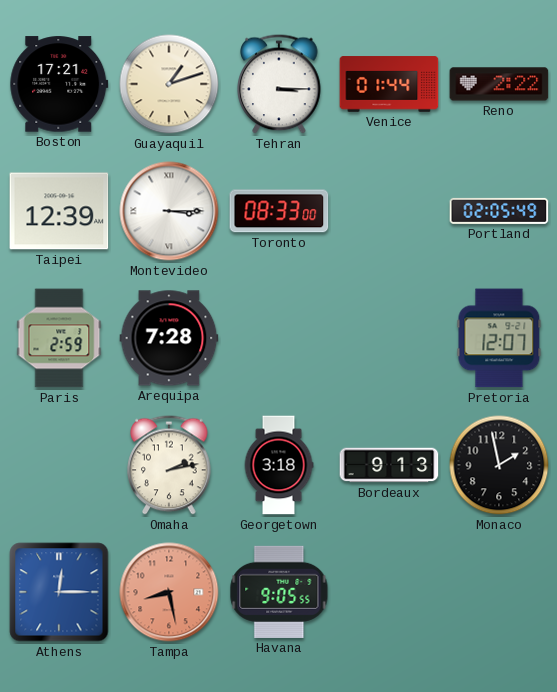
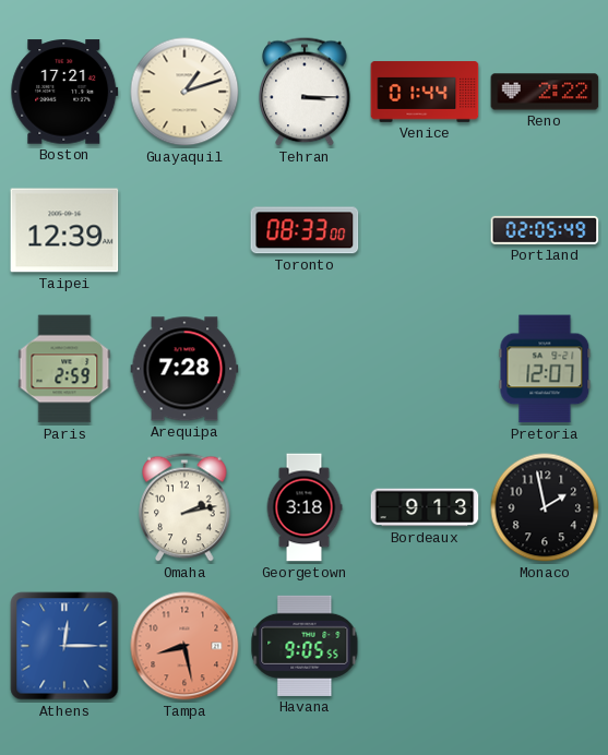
Montevideo: 3:15 -> none
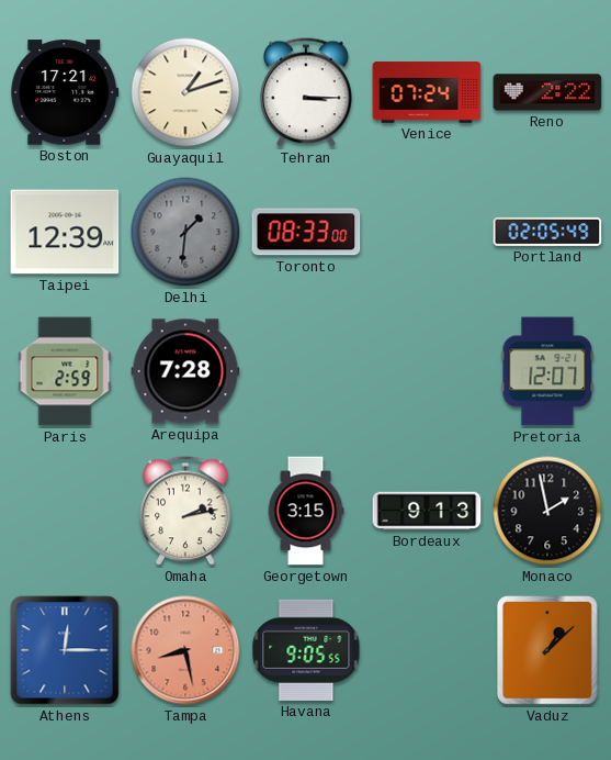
Venice: 01:44 -> 07:24
Delhi: none -> 1:31
Georgetown: 3:18 -> 3:15
Vaduz: none -> 1:08
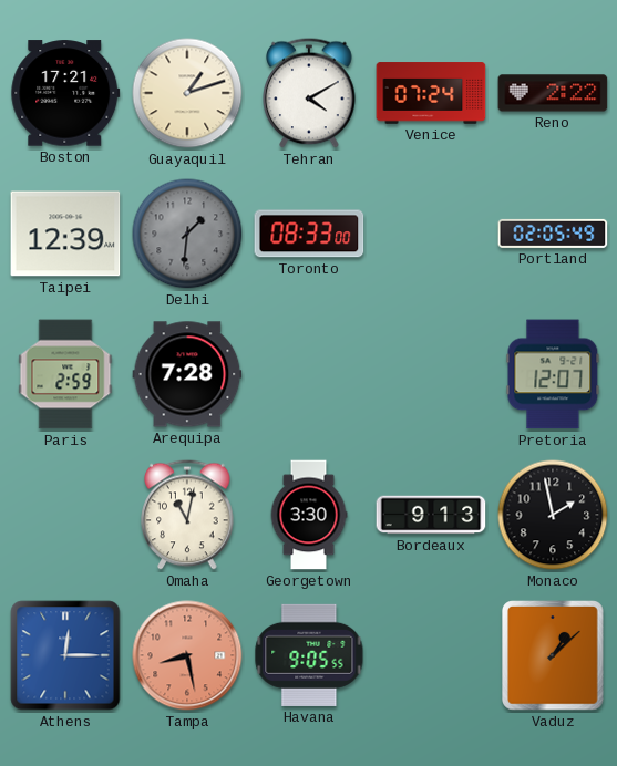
Tehran: 3:15 -> 4:10
Omaha: 2:13 -> 11:02
Georgetown: 3:15 -> 3:30
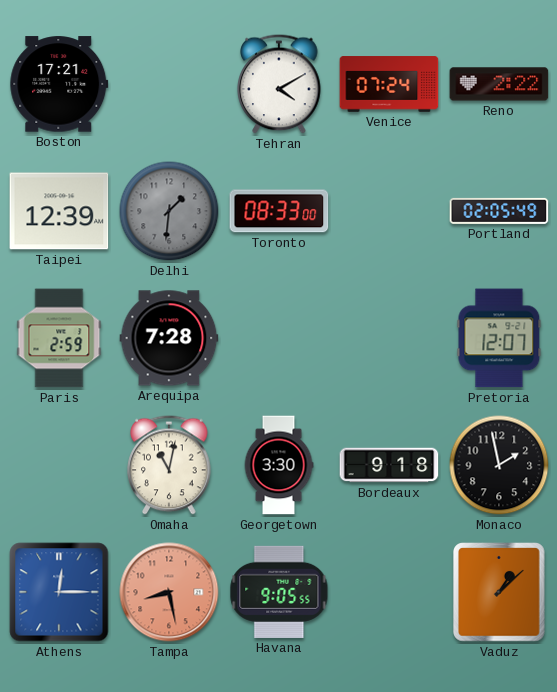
Guayaquil: 1:12 -> none
Bordeaux: 9:13 -> 9:18
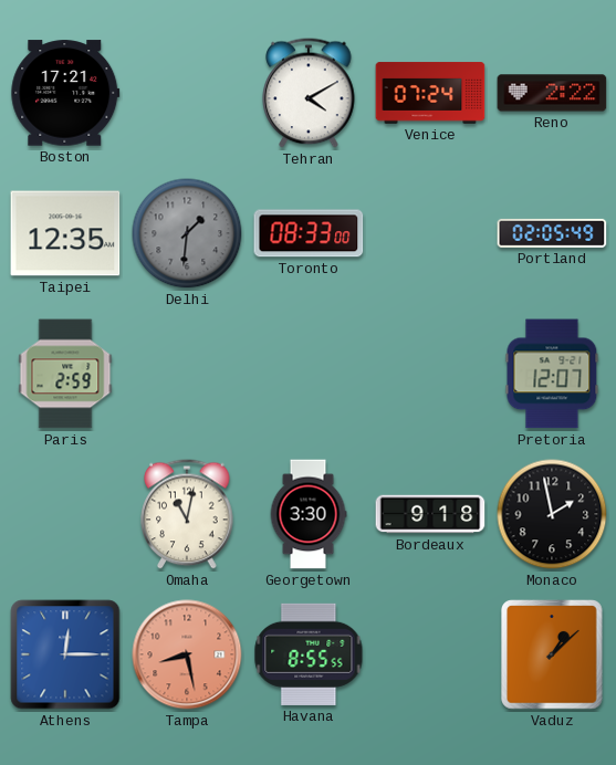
Taipei: 12:39 -> 12:35
Arequipa: 7:28 -> none
Havana: 9:05 -> 8:55
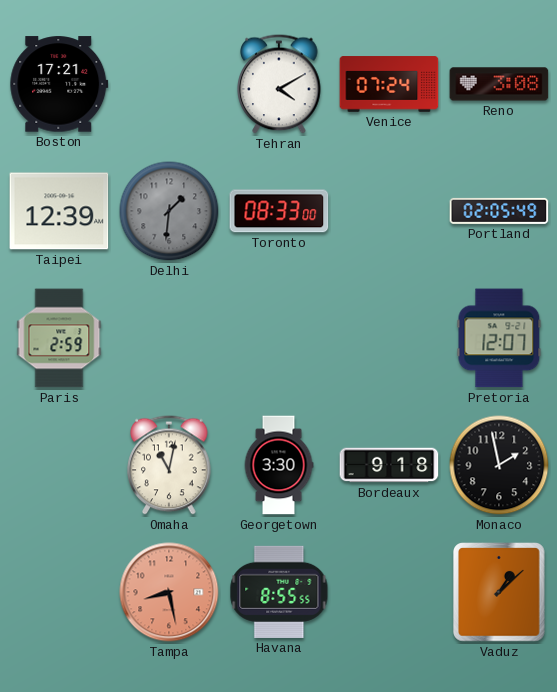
Reno: 2:22 -> 3:08
Taipei: 12:35 -> 12:39
Athens: 12:15 -> none
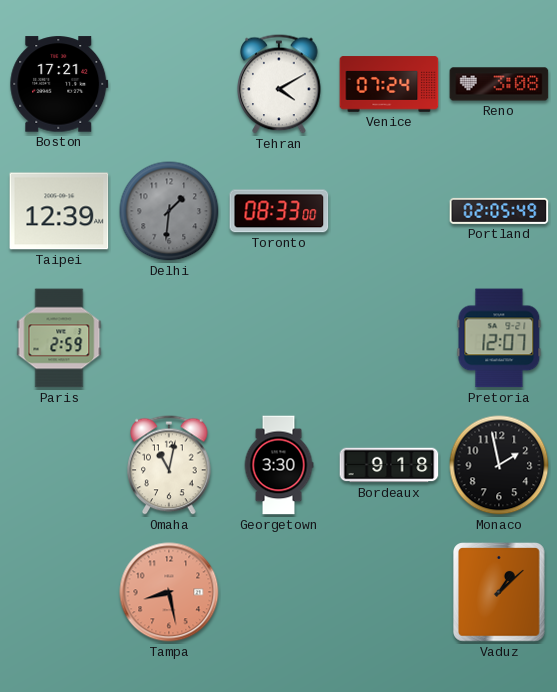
Havana: 8:55 -> none
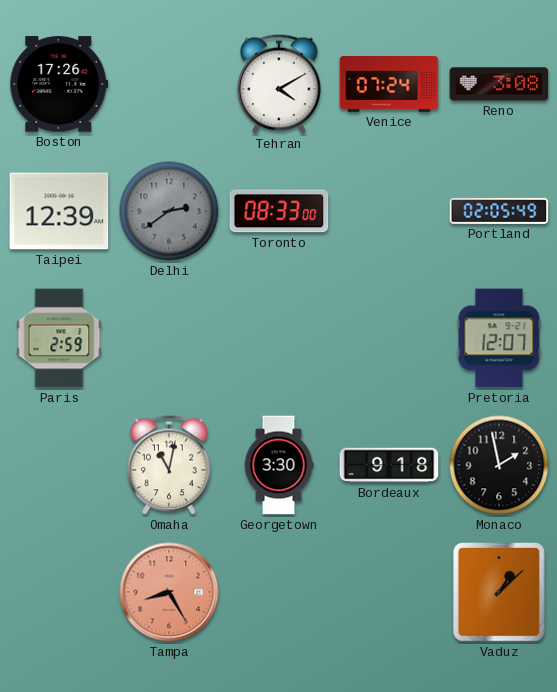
Boston: 17:21 -> 17:26
Delhi: 1:31 -> 2:39
Tampa: 8:28 -> 8:25
